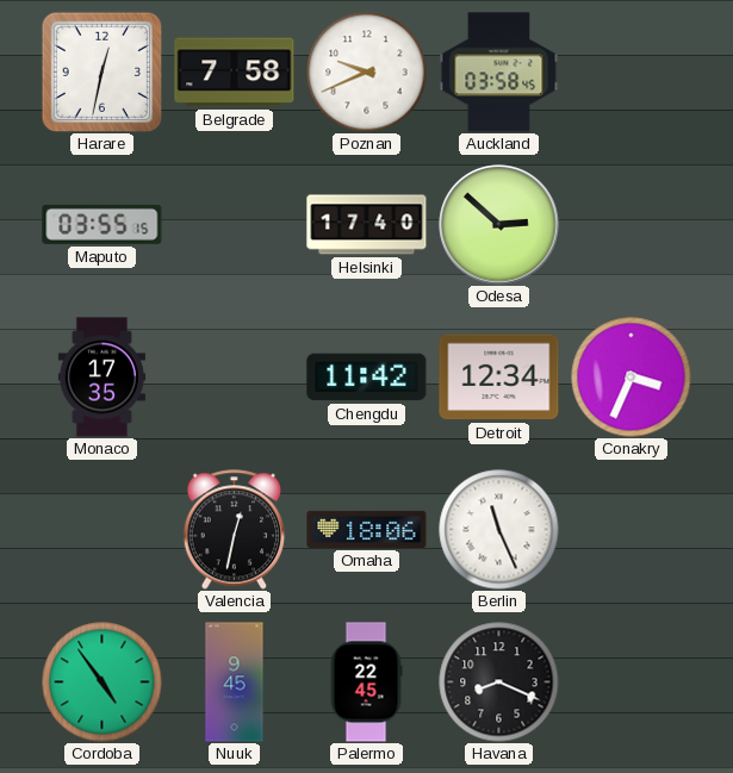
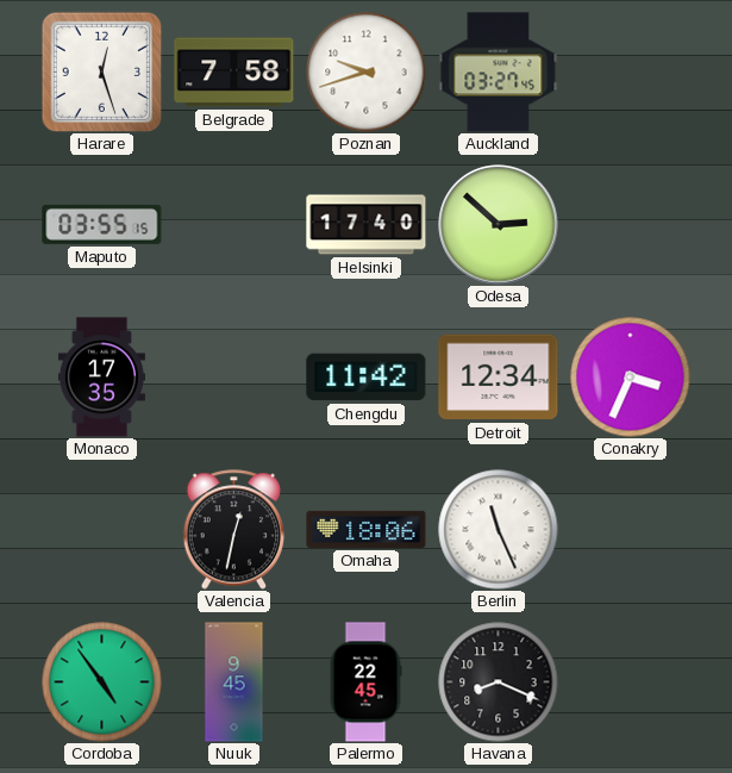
Harare: 12:32 -> 12:27
Poznan: 9:41 -> 9:42
Auckland: 03:58 -> 03:27
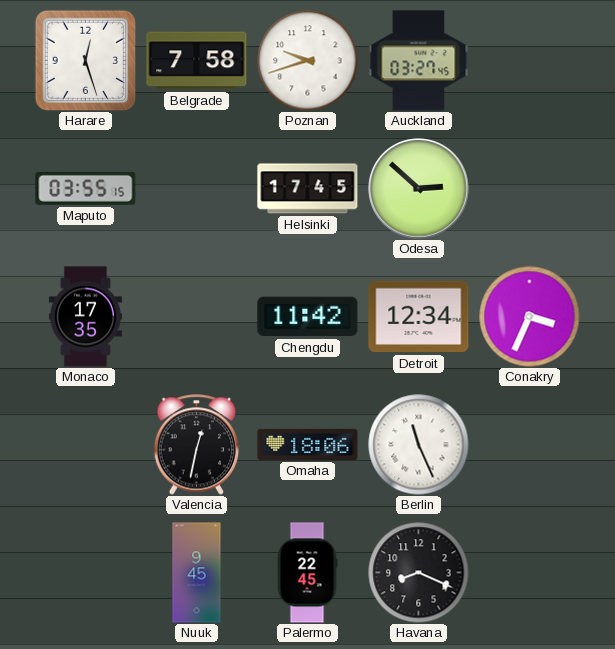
Helsinki: 17:40 -> 17:45
Cordoba: 4:54 -> none
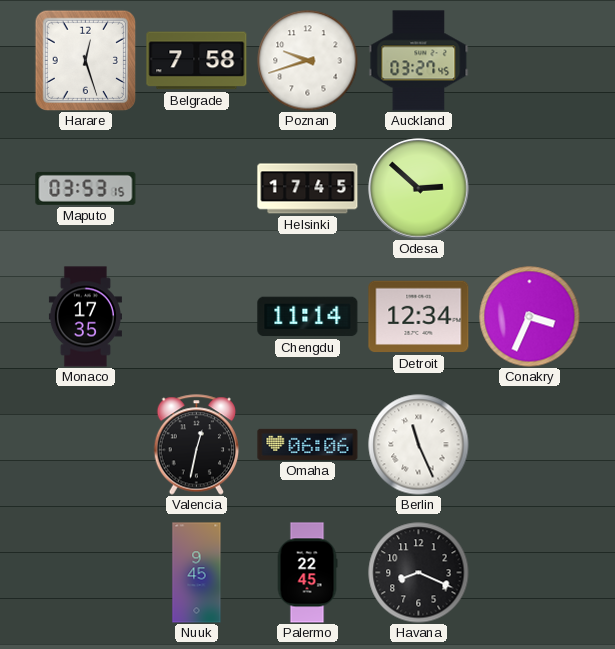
Maputo: 03:55 -> 03:53
Chengdu: 11:42 -> 11:14
Omaha: 18:06 -> 06:06
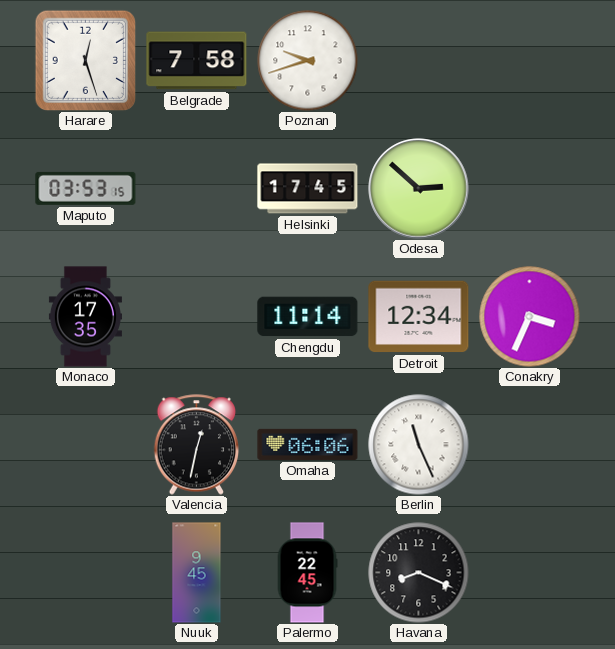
Auckland: 03:27 -> none
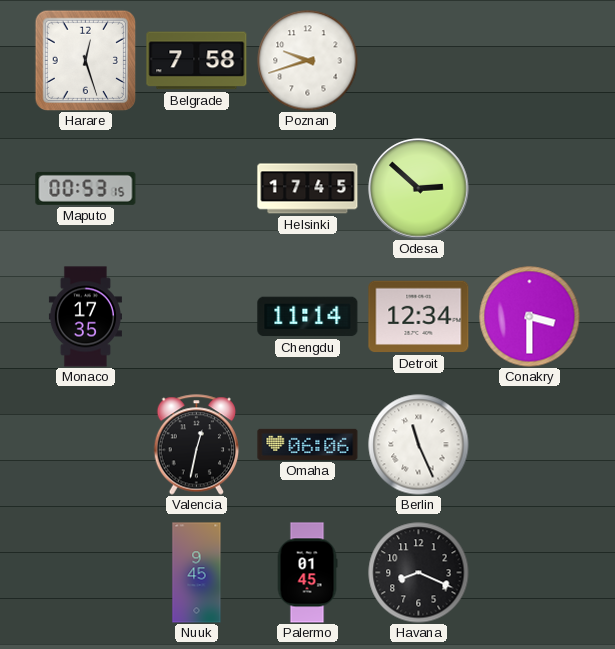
Maputo: 03:53 -> 00:53
Conakry: 3:34 -> 3:30
Palermo: 22:45 -> 01:45
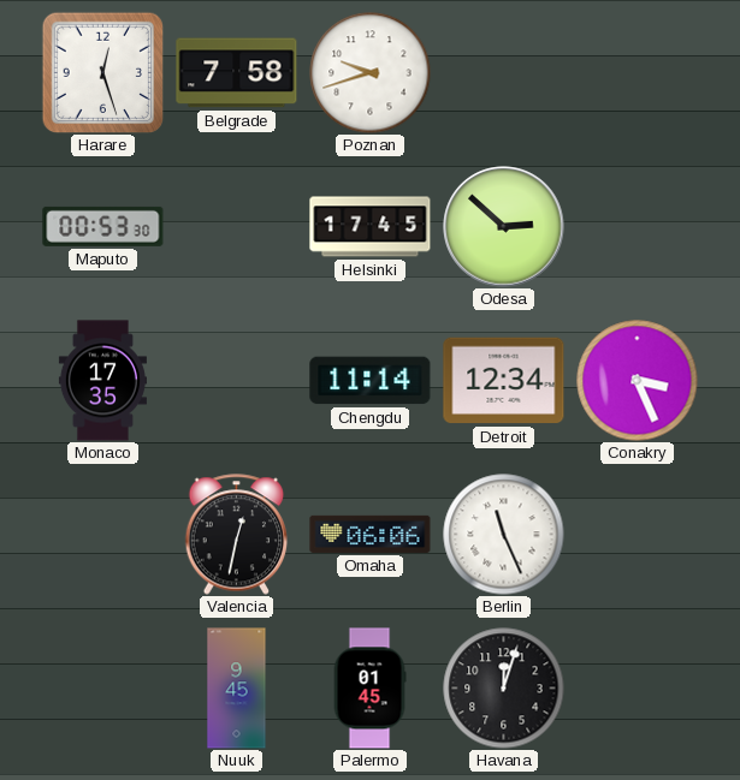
Maputo: 00:53:15 -> 00:53:30
Conakry: 3:30 -> 3:26
Havana: 8:19 -> 12:03
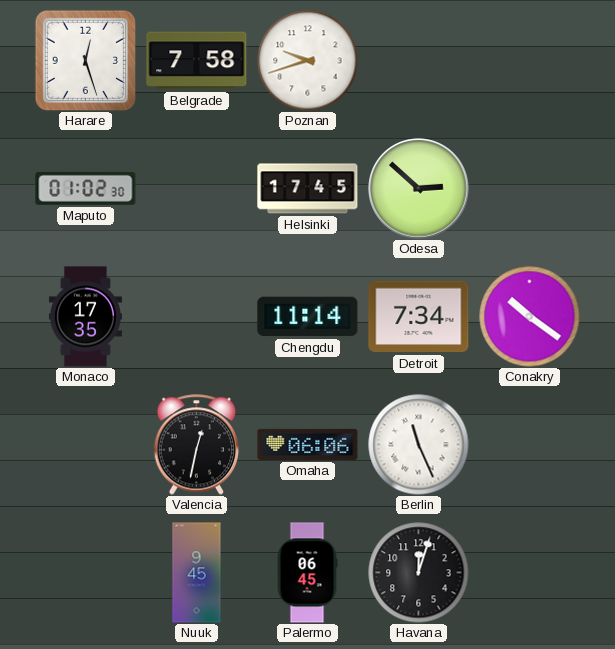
Maputo: 00:53 -> 01:02
Detroit: 12:34 -> 7:34
Conakry: 3:26 -> 10:21
Palermo: 01:45 -> 06:45
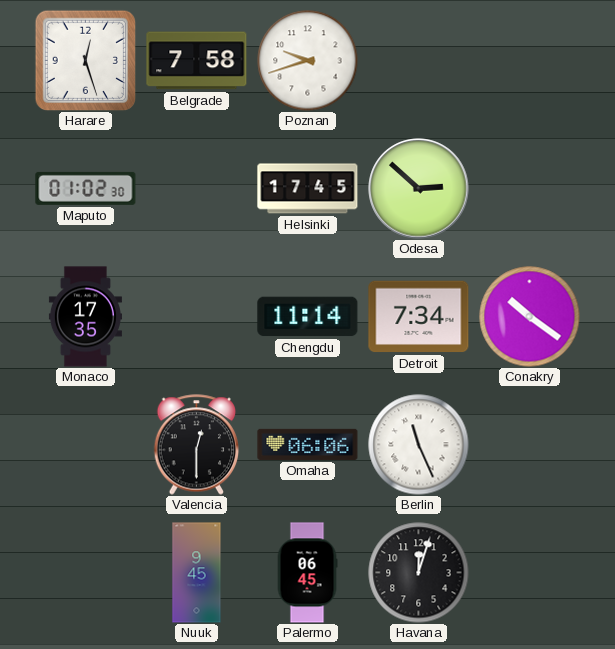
Valencia: 12:32 -> 12:30
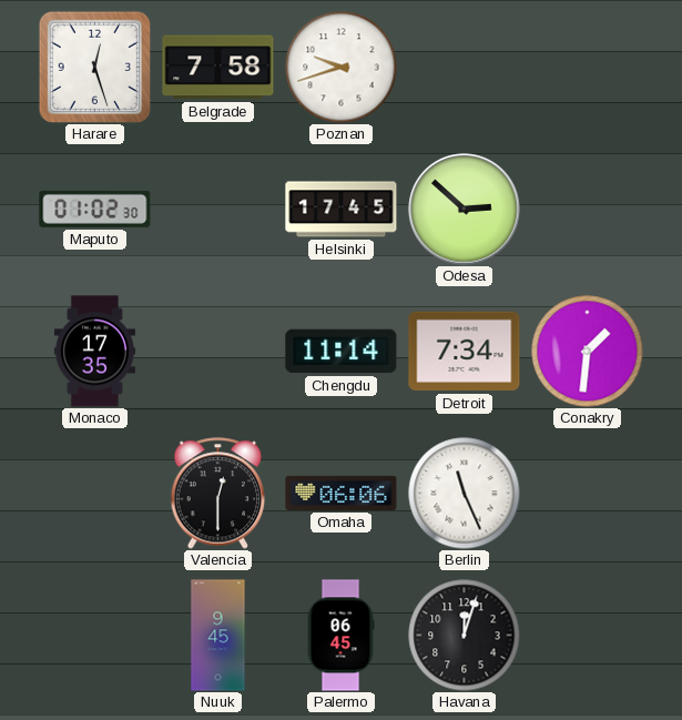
Conakry: 10:21 -> 1:31
